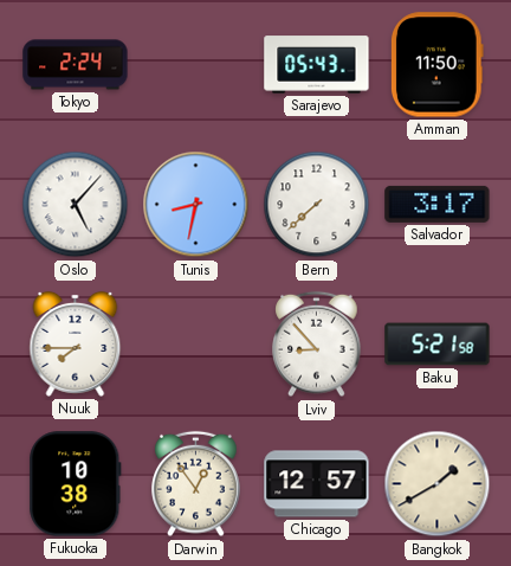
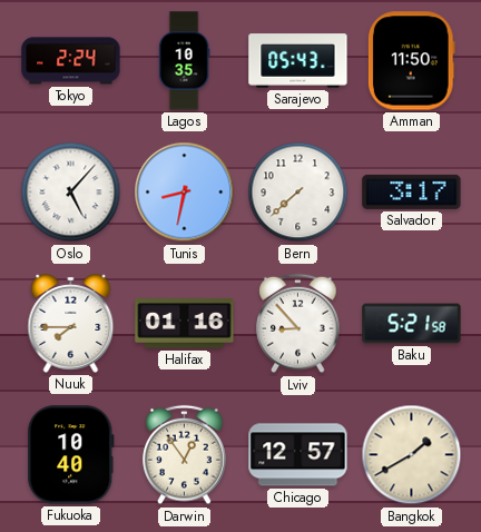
Lagos: none -> 10:35
Halifax: none -> 01:16
Fukuoka: 10:38 -> 10:40
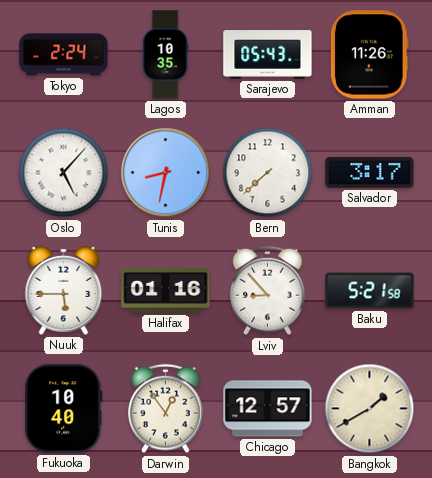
Amman: 11:50 -> 11:26
Nuuk: 7:45 -> 5:45
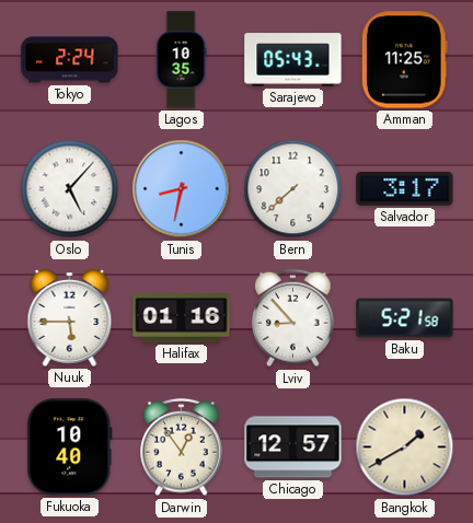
Amman: 11:26 -> 11:25
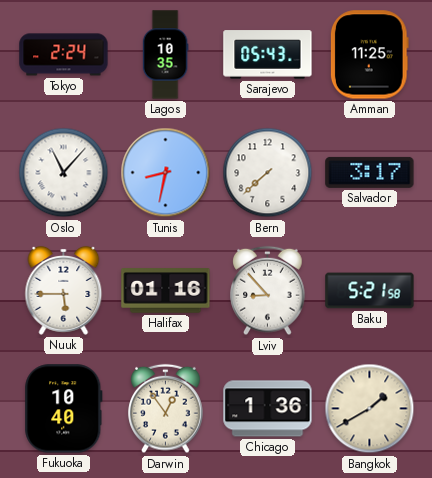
Oslo: 5:07 -> 11:07
Chicago: 12:57 -> 1:36
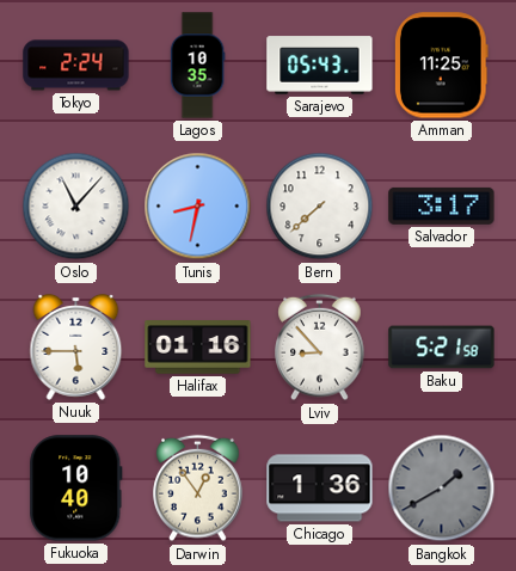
Bangkok dial: cream -> grey
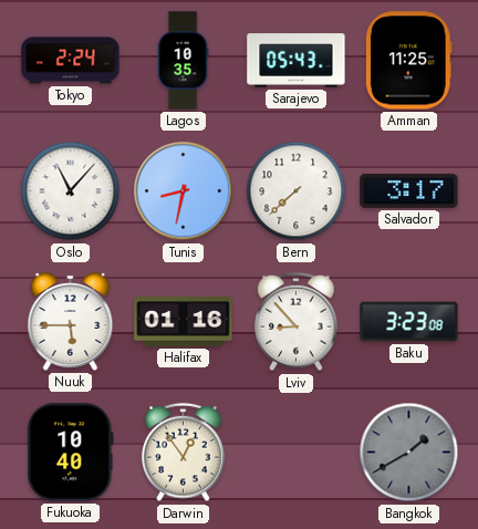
Baku: 5:21 -> 3:23
Chicago: 1:36 -> none
